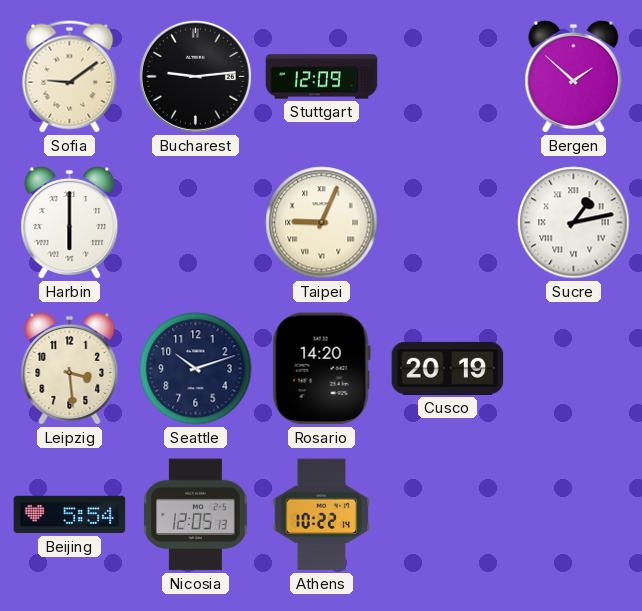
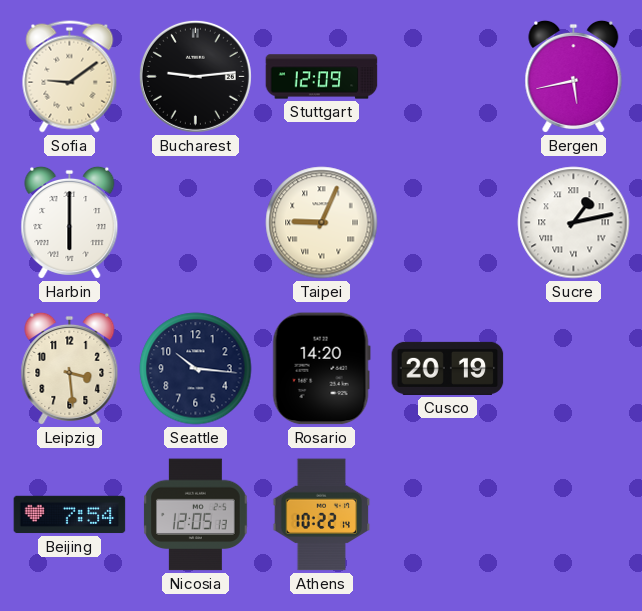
Bergen: 1:52 -> 5:43
Seattle: 10:12 -> 10:16
Beijing: 5:54 -> 7:54
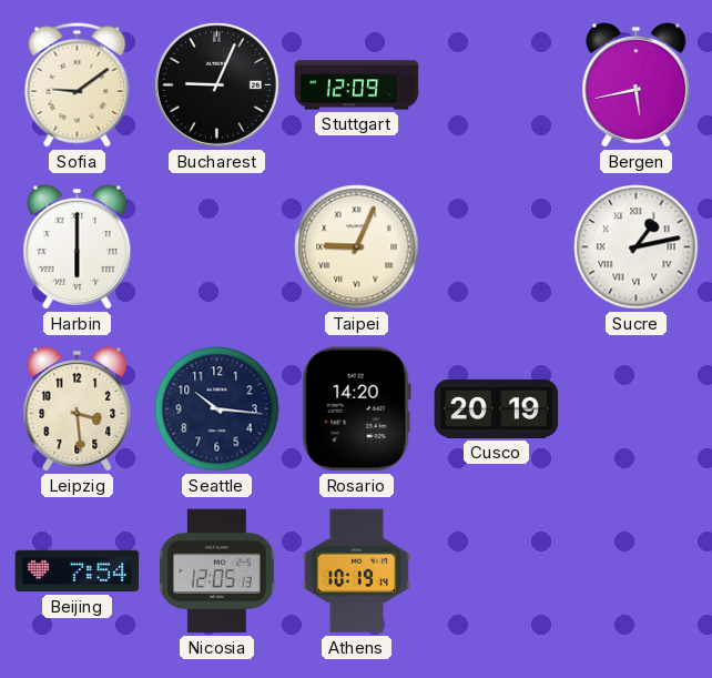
Bucharest: 9:14 -> 9:04
Athens: 10:22 -> 10:19
